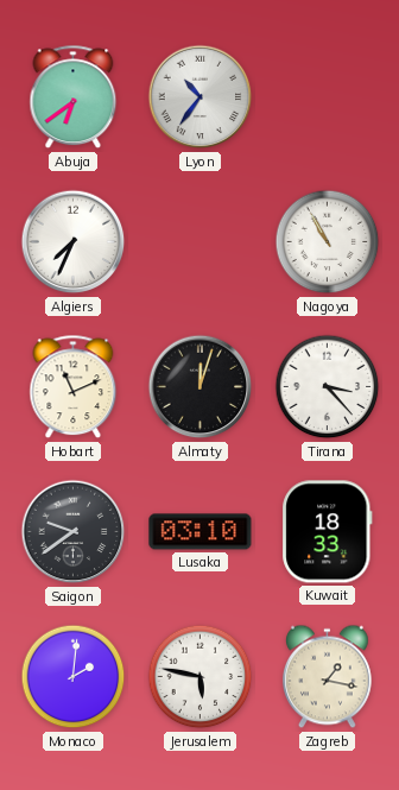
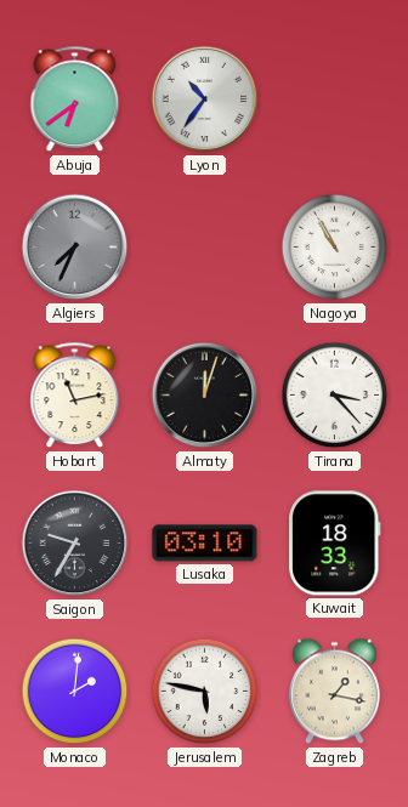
Algiers dial: white -> grey
Hobart: 11:11 -> 11:13
Saigon: 9:39 -> 9:35
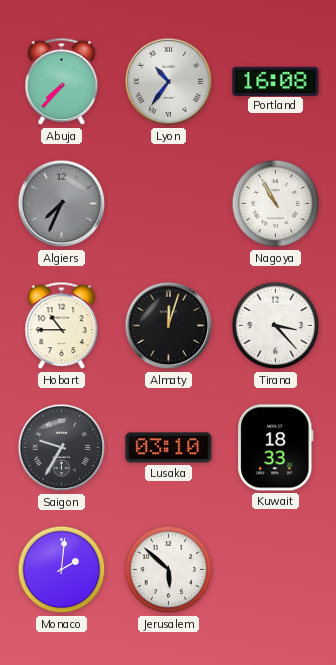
Abuja: 6:39 -> 7:37
Portland: none -> 16:08
Hobart: 11:13 -> 10:45
Jerusalem: 5:47 -> 5:52
Zagreb: 1:17 -> none
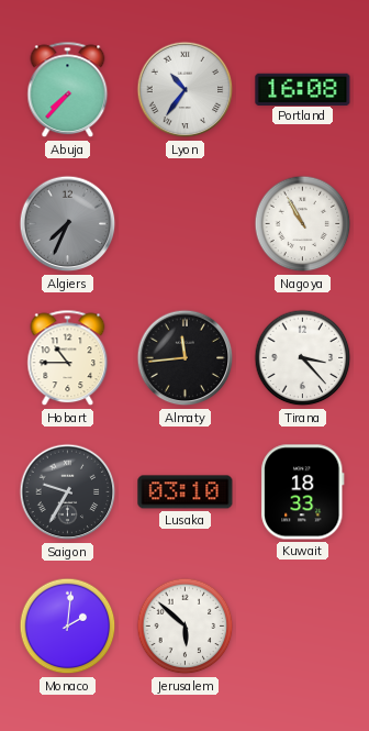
Almaty: 12:03 -> 11:44
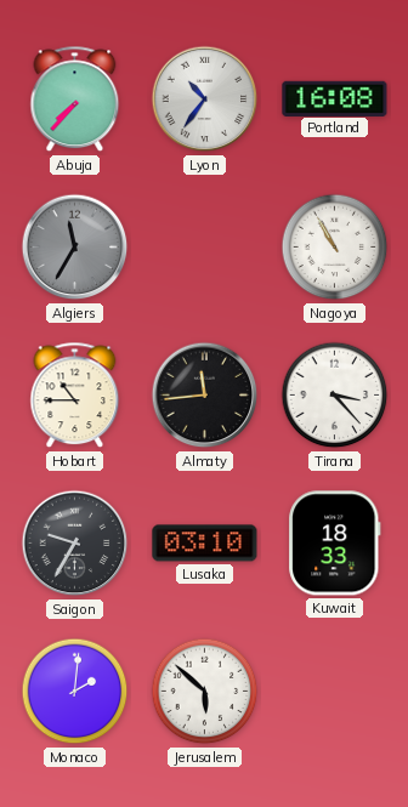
Algiers: 7:34 -> 11:35
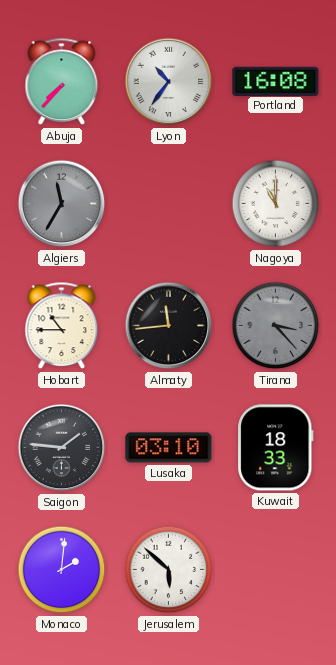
Nagoya: 10:55 -> 11:00
Tirana dial: white -> grey
Saigon: 9:35 -> 1:46
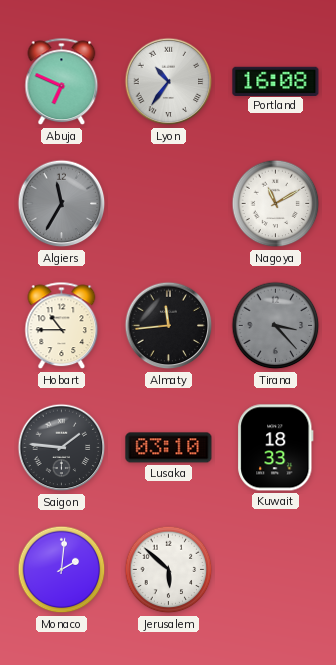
Abuja: 7:37 -> 6:49
Nagoya: 11:00 -> 11:10
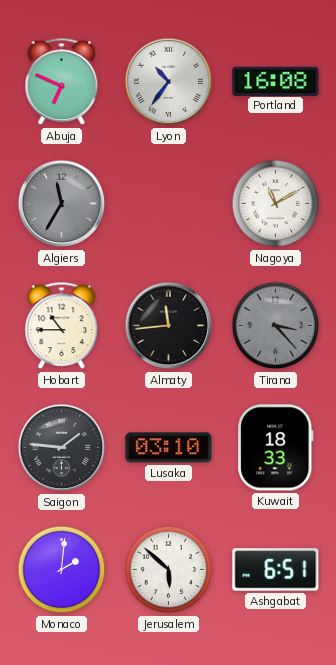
Ashgabat: none -> 6:51
